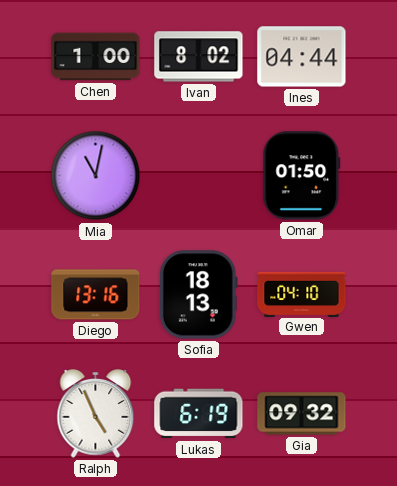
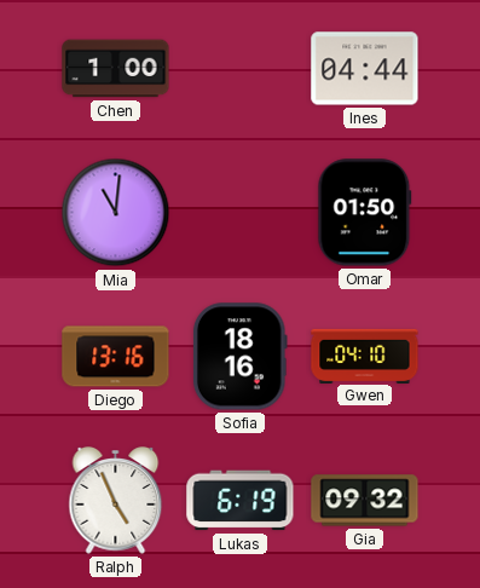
Ivan: 8:02 -> none
Mia: 11:02 -> 11:01
Sofia: 18:13 -> 18:16
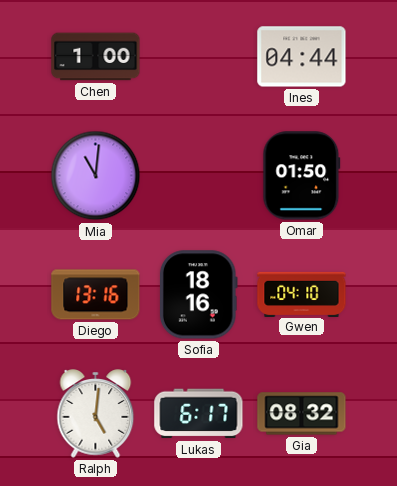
Ralph: 4:56 -> 5:01
Lukas: 6:19 -> 6:17
Gia: 09:32 -> 08:32
